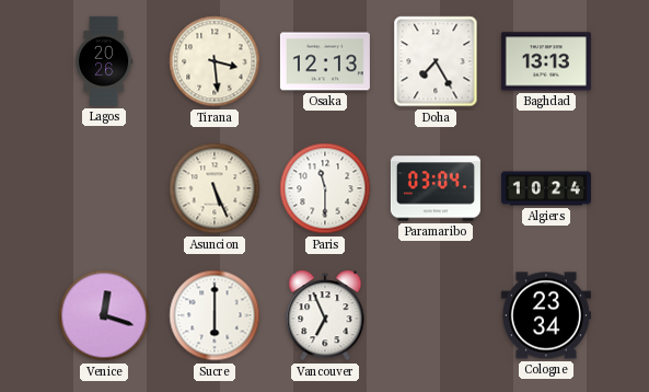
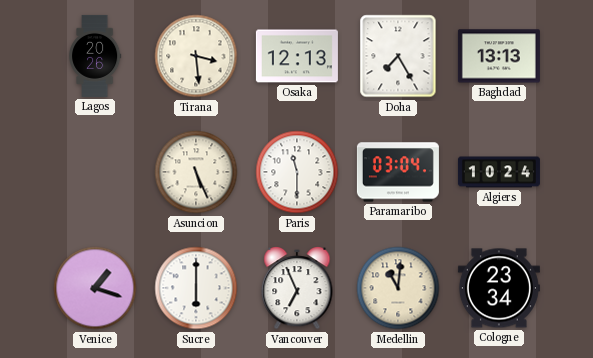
Venice: 12:18 -> 1:18
Medellin: none -> 11:01
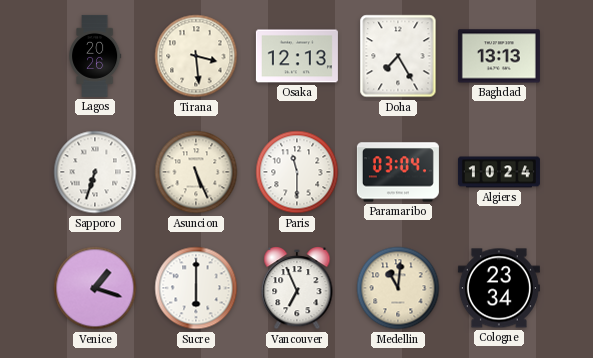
Sapporo: none -> 6:33
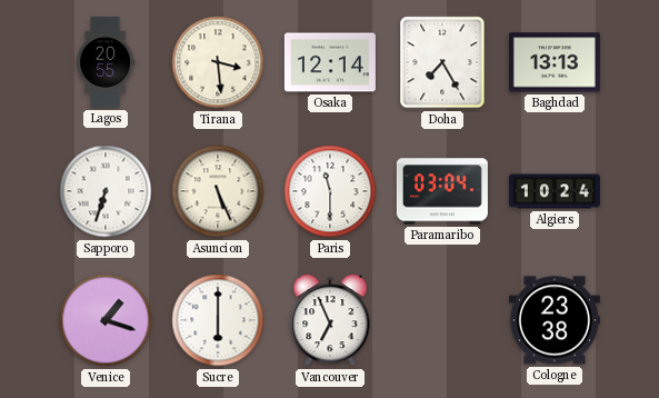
Lagos: 20:26 -> 20:55
Osaka: 12:13 -> 12:14
Medellin: 11:01 -> none
Cologne: 23:34 -> 23:38
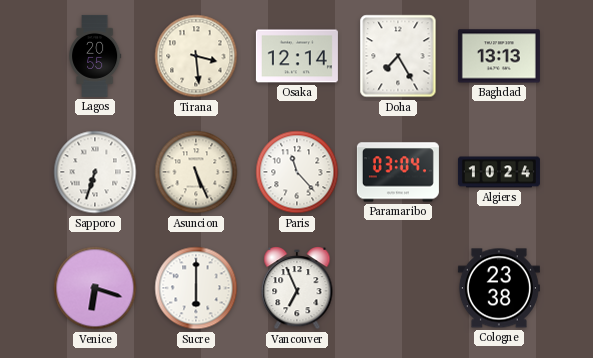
Paris: 11:30 -> 11:23
Venice: 1:18 -> 6:18
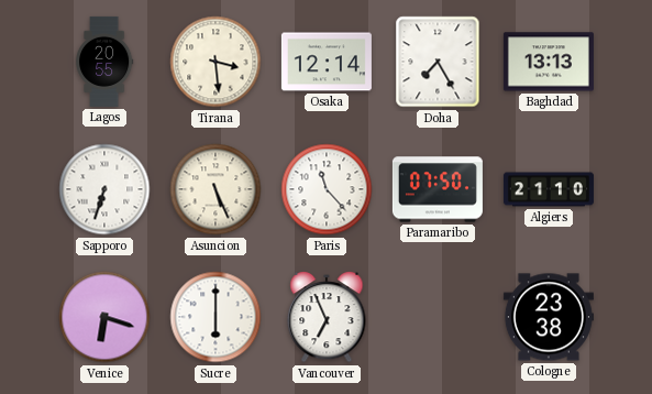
Paramaribo: 03:04 -> 07:50
Algiers: 10:24 -> 21:10
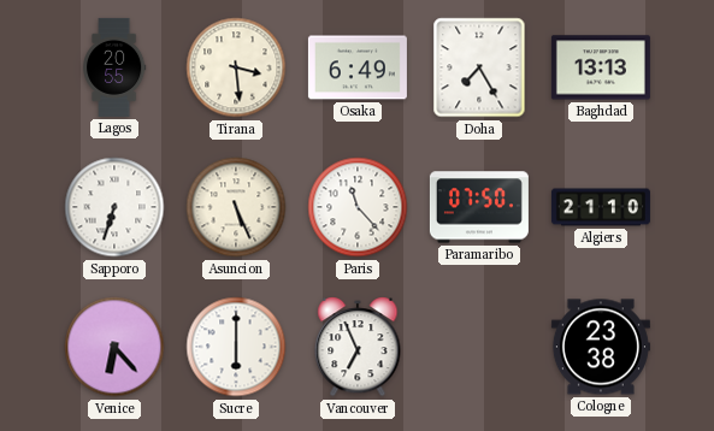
Osaka: 12:14 -> 6:49
Venice: 6:18 -> 6:23
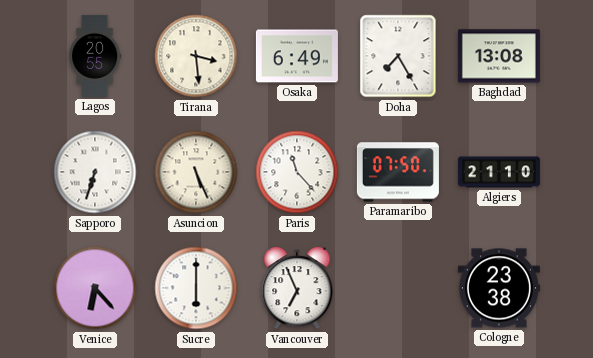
Baghdad: 13:13 -> 13:08
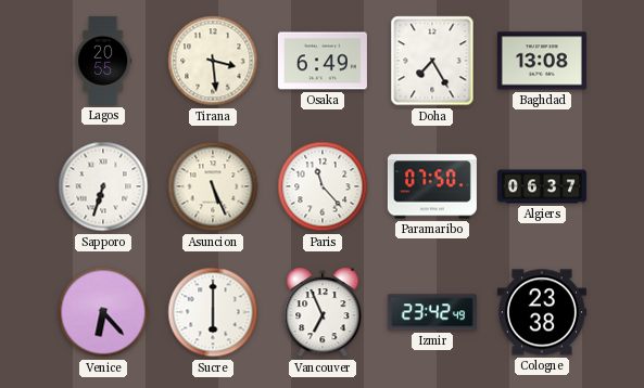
Algiers: 21:10 -> 06:37
Izmir: none -> 23:42
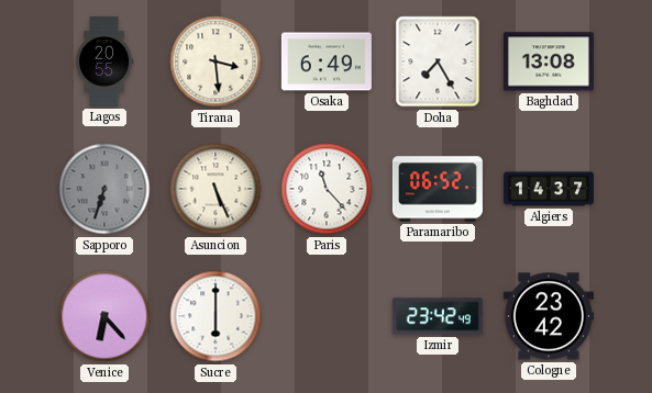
Sapporo dial: white -> grey
Paramaribo: 07:50 -> 06:52
Algiers: 06:37 -> 14:37
Vancouver: 6:56 -> none
Cologne: 23:38 -> 23:42
